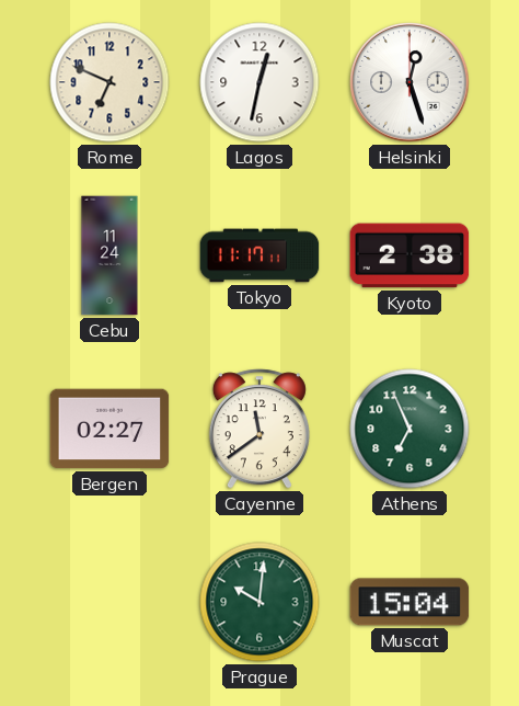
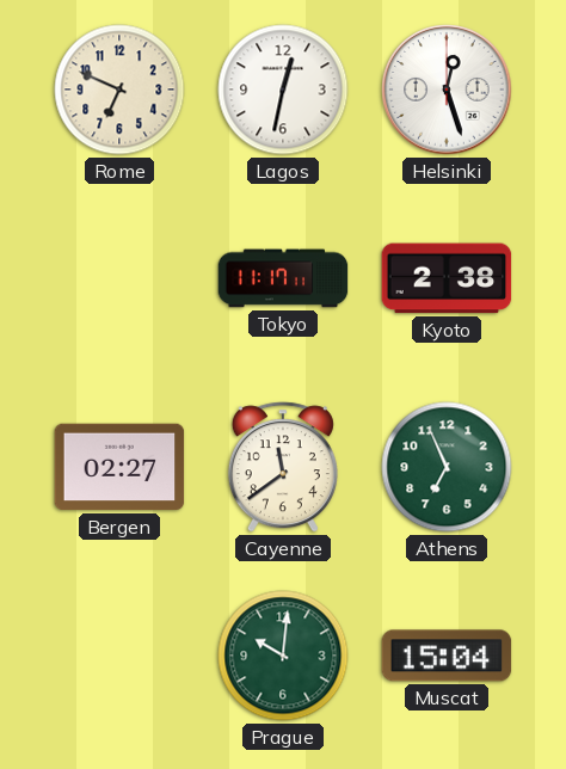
Cebu: 11:24 -> none
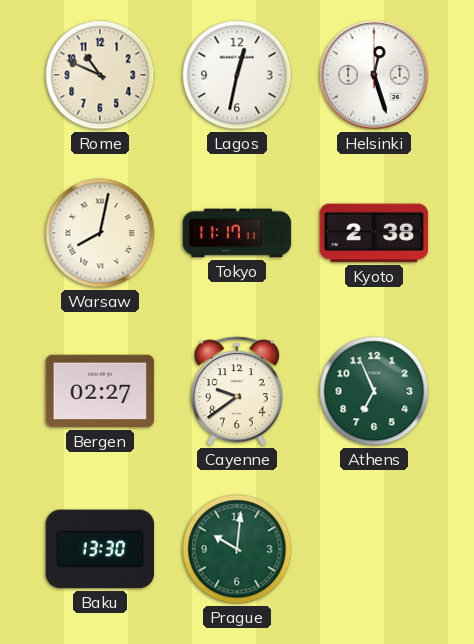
Rome: 6:49 -> 10:49
Warsaw: none -> 8:02
Cayenne: 11:39 -> 9:39
Baku: none -> 13:30
Muscat: 15:04 -> none
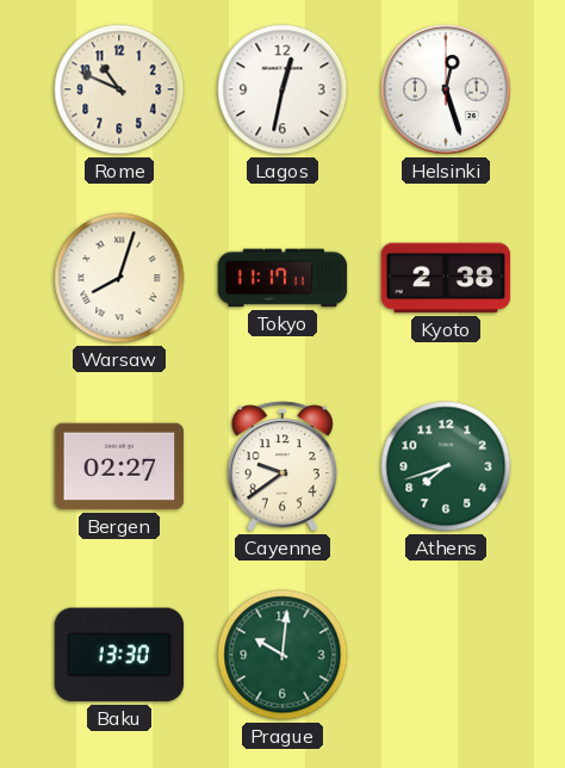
Warsaw: 8:02 -> 8:03
Athens: 6:56 -> 7:42
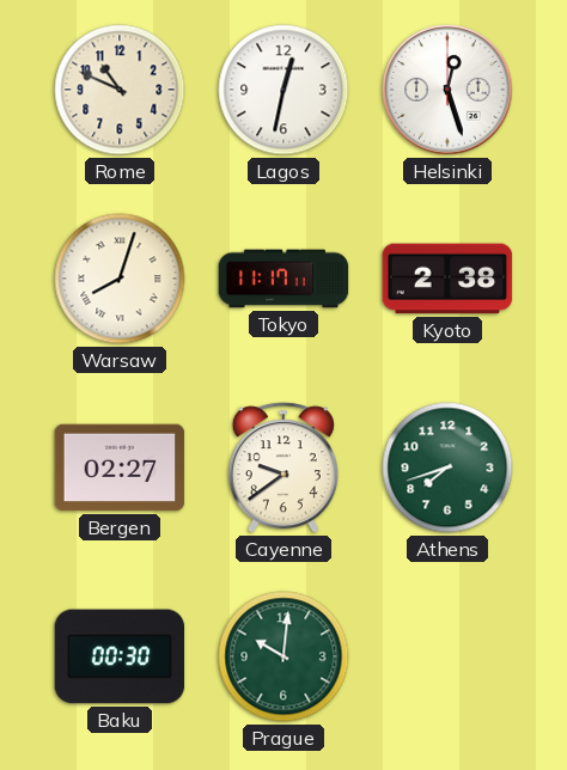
Baku: 13:30 -> 00:30
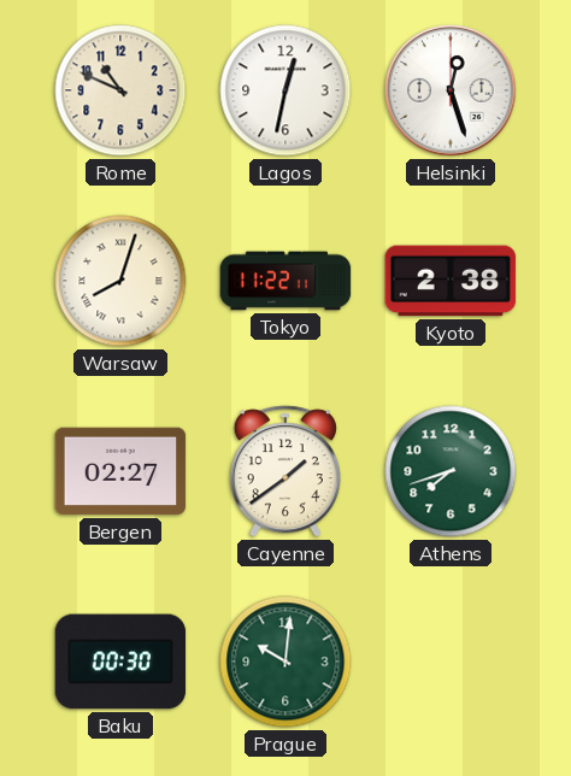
Tokyo: 11:17 -> 11:22
Cayenne: 9:39 -> 1:39
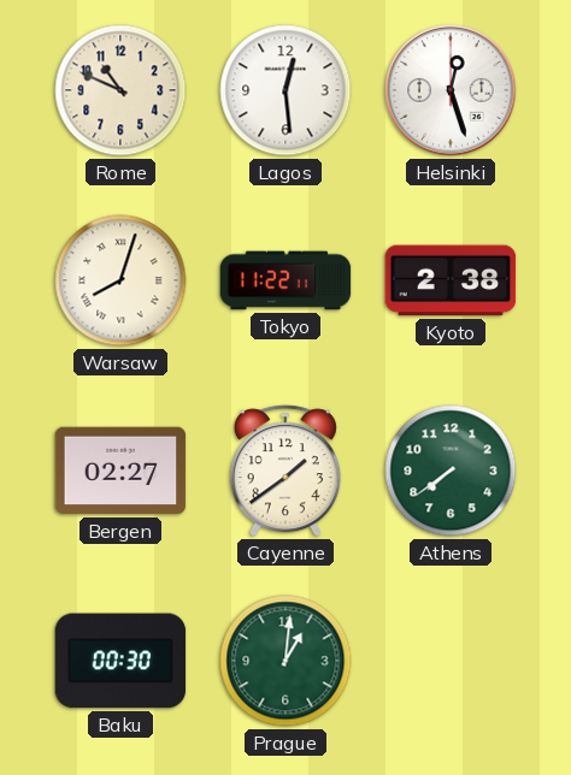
Lagos: 12:32 -> 12:29
Athens: 7:42 -> 7:39
Prague: 10:01 -> 1:01
